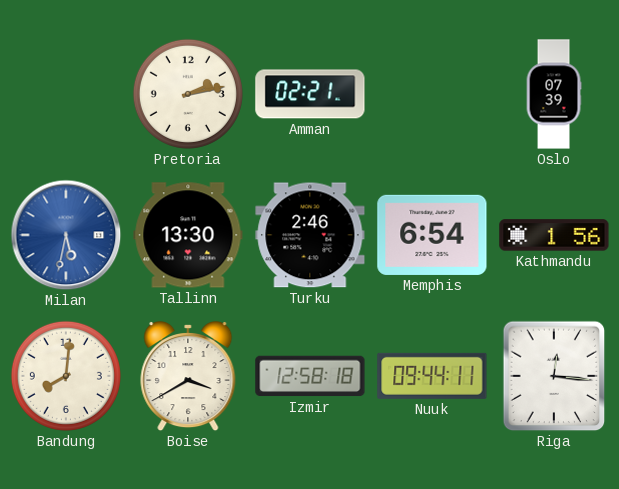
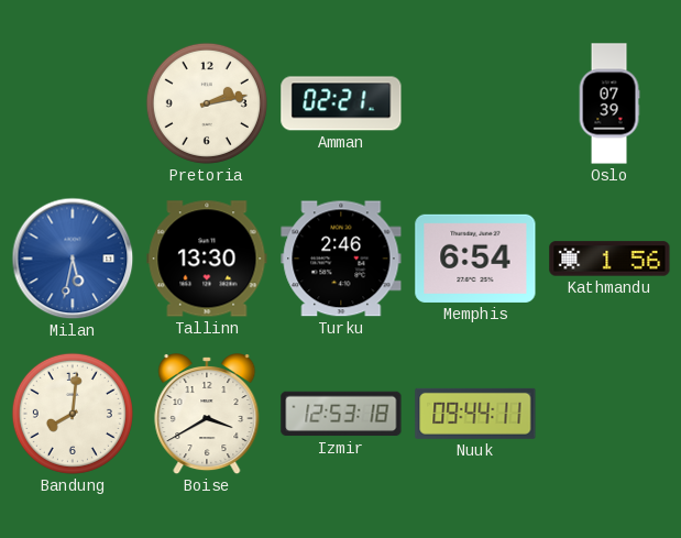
Izmir: 12:58 -> 12:53
Riga: 12:16 -> none
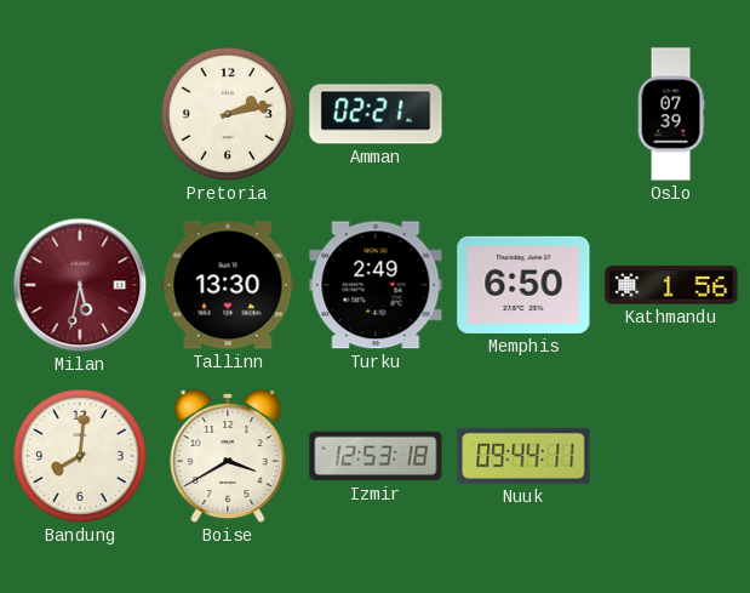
Milan dial: blue -> burgundy
Turku: 2:46 -> 2:49
Memphis: 6:54 -> 6:50
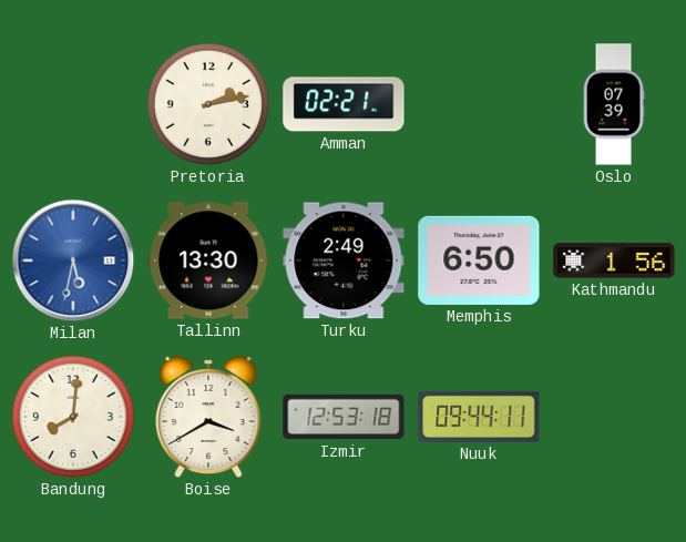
Milan dial: burgundy -> blue
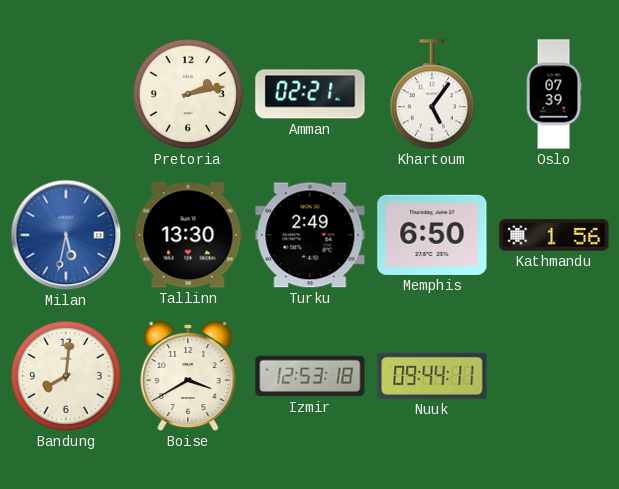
Khartoum: none -> 5:06
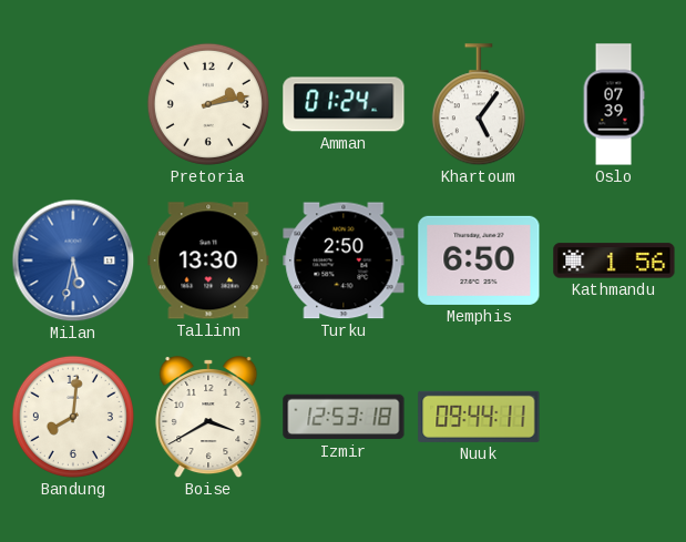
Amman: 02:21 -> 01:24
Turku: 2:49 -> 2:50
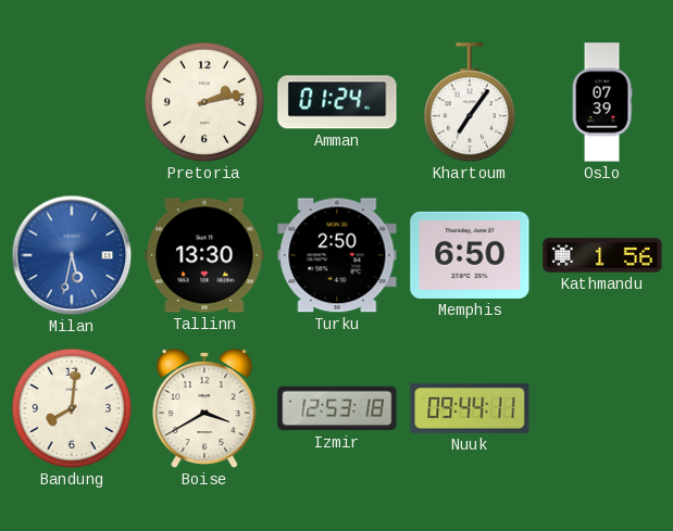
Khartoum: 5:06 -> 7:06
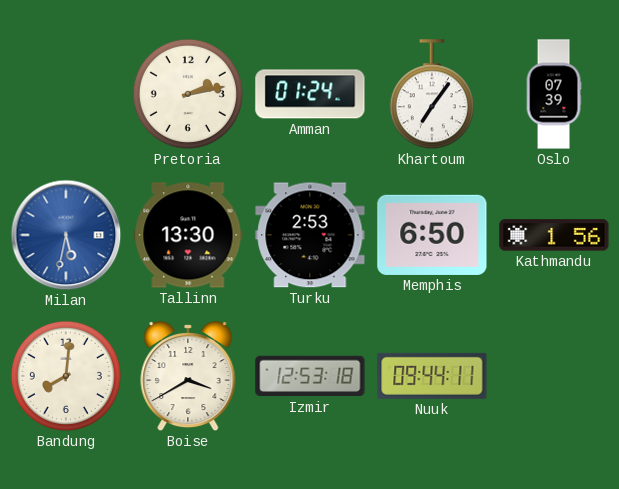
Turku: 2:50 -> 2:53
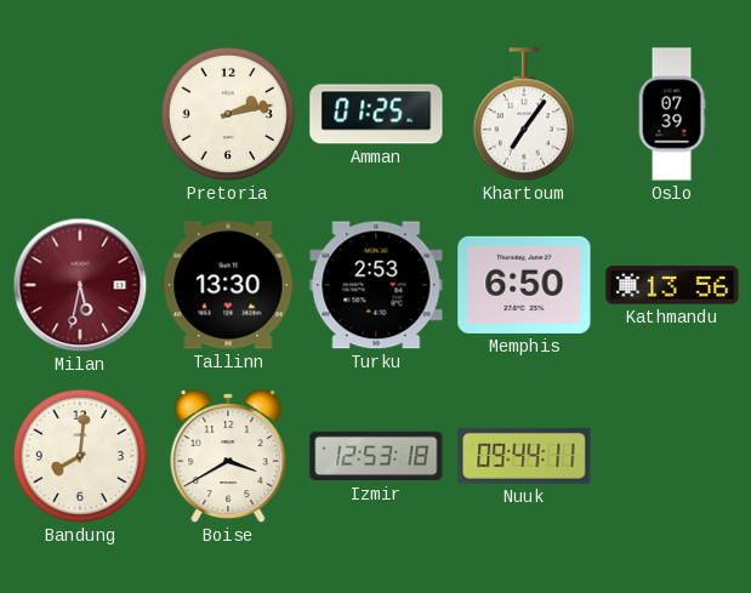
Amman: 01:24 -> 01:25
Milan dial: blue -> burgundy
Kathmandu: 1:56 -> 13:56
